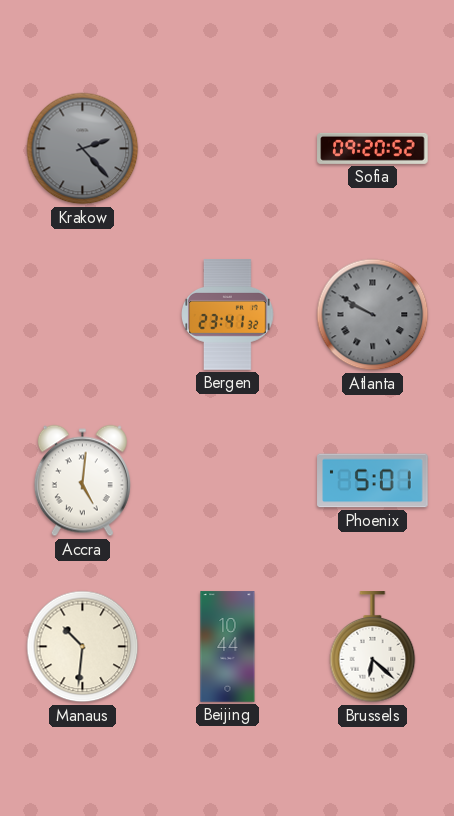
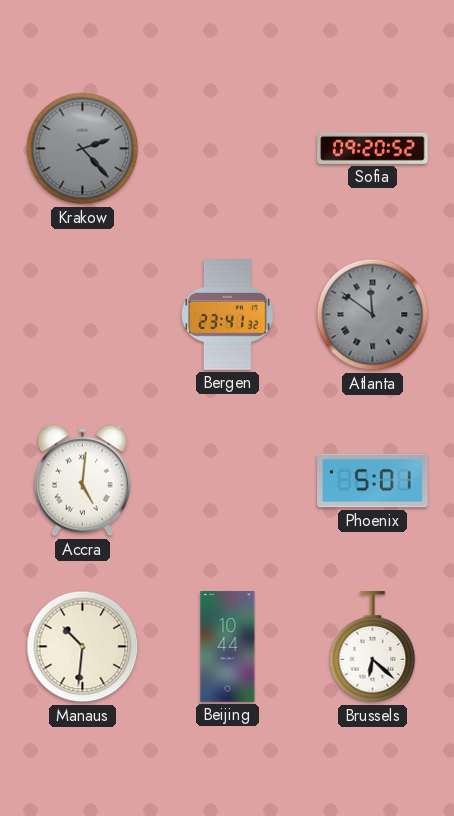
Atlanta: 9:50 -> 11:51
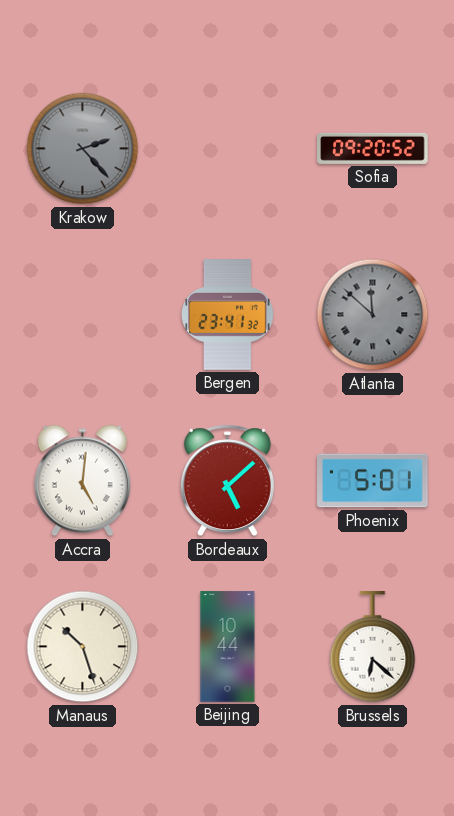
Atlanta: 11:51 -> 11:52
Bordeaux: none -> 5:08
Manaus: 10:31 -> 10:27
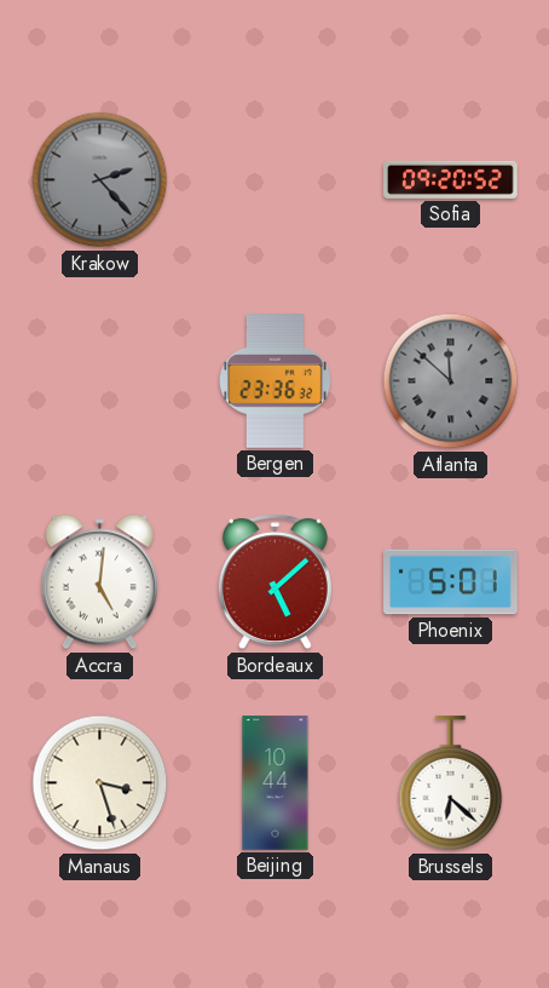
Bergen: 23:41 -> 23:36
Manaus: 10:27 -> 3:27
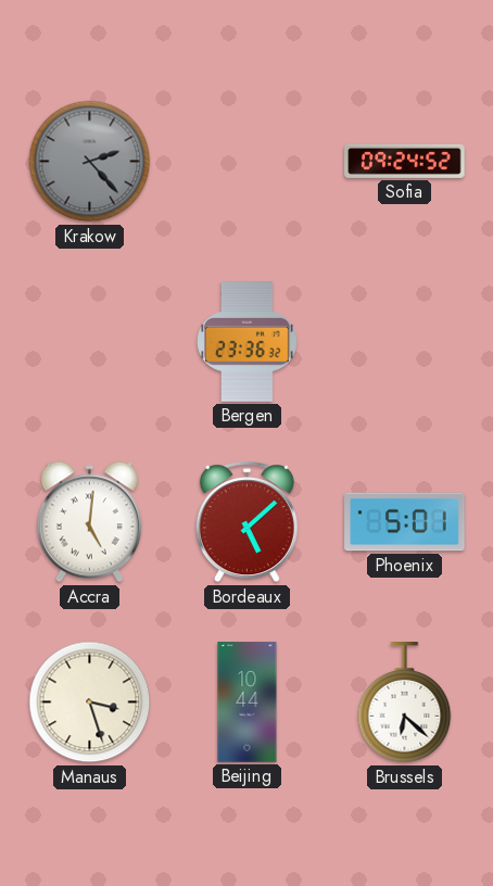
Sofia: 09:20 -> 09:24
Atlanta: 11:52 -> none
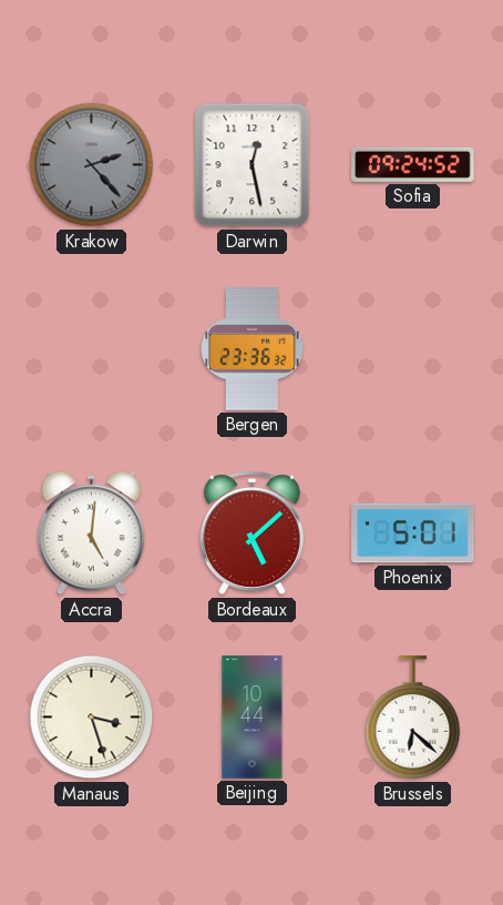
Darwin: none -> 12:28
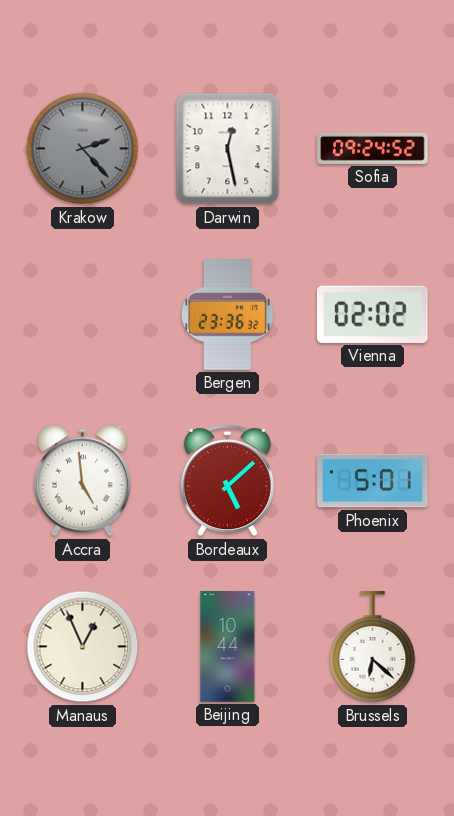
Vienna: none -> 02:02
Accra: 5:01 -> 4:59
Manaus: 3:27 -> 12:56
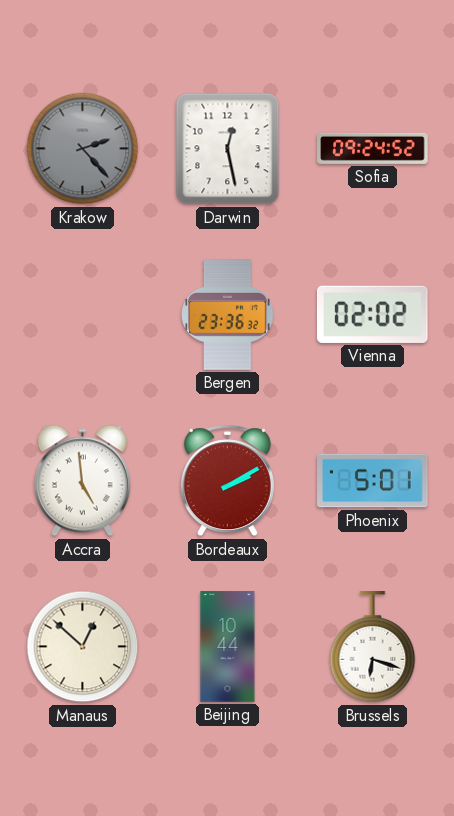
Bordeaux: 5:08 -> 2:10
Manaus: 12:56 -> 12:52
Brussels: 6:22 -> 6:18
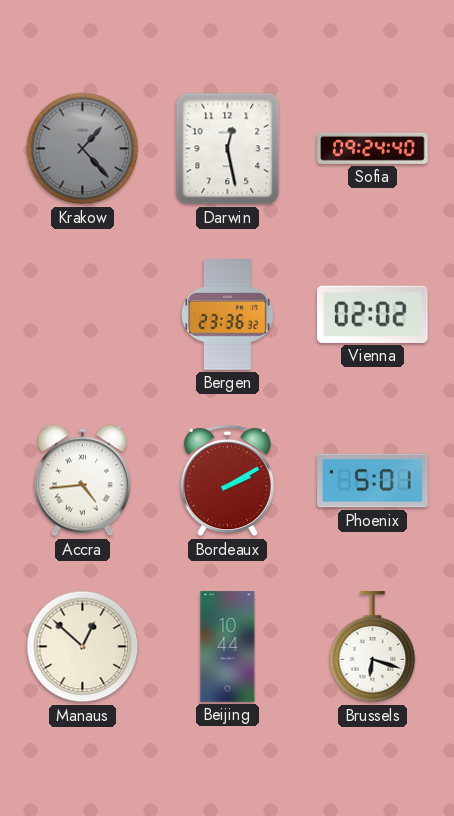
Krakow: 2:23 -> 1:23
Sofia: 09:24:52 -> 09:24:40
Accra: 4:59 -> 4:44
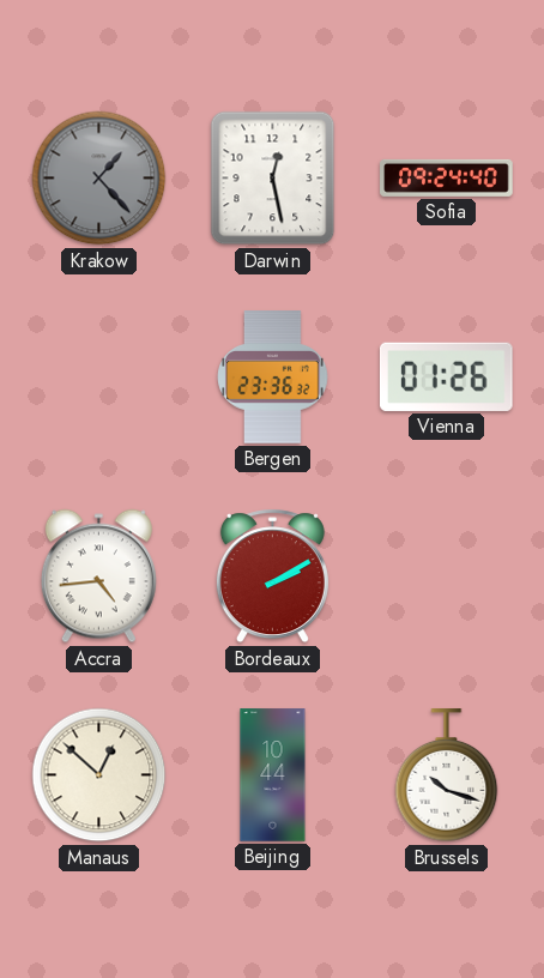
Vienna: 02:02 -> 01:26
Phoenix: 5:01 -> none
Brussels: 6:18 -> 10:18
